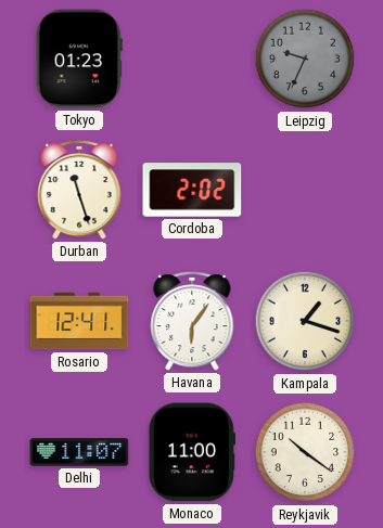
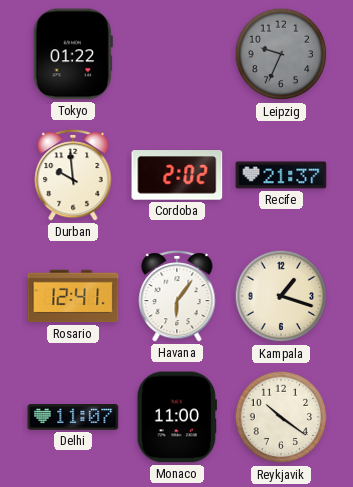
Tokyo: 01:23 -> 01:22
Durban: 11:27 -> 9:59
Recife: none -> 21:37
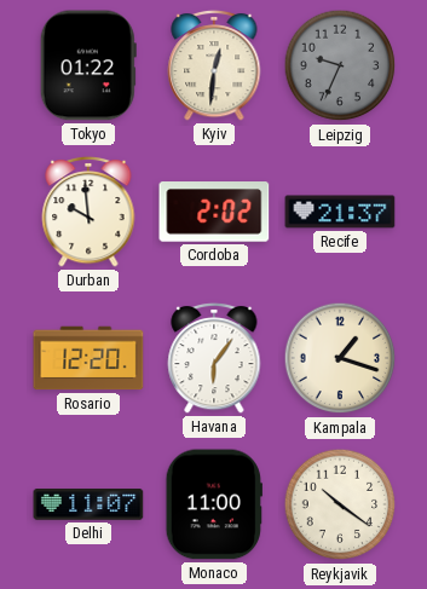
Kyiv: none -> 12:31
Rosario: 12:41 -> 12:20
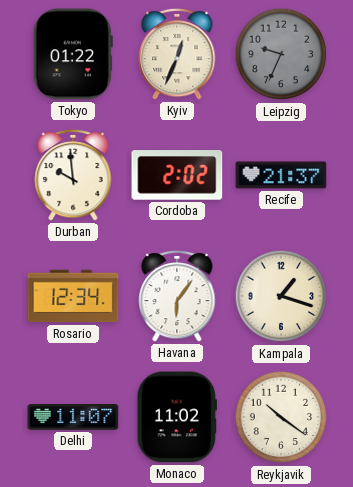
Kyiv: 12:31 -> 12:34
Rosario: 12:20 -> 12:34
Monaco: 11:00 -> 11:02
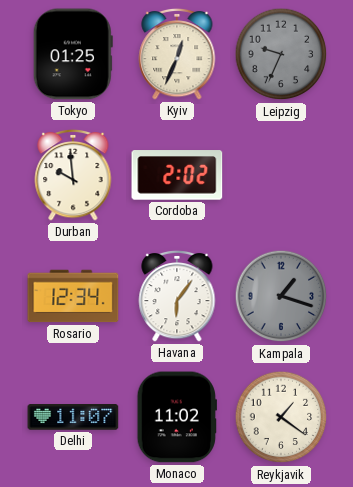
Tokyo: 01:22 -> 01:25
Recife: 21:37 -> none
Kampala dial: cream -> grey
Reykjavik: 10:21 -> 1:21
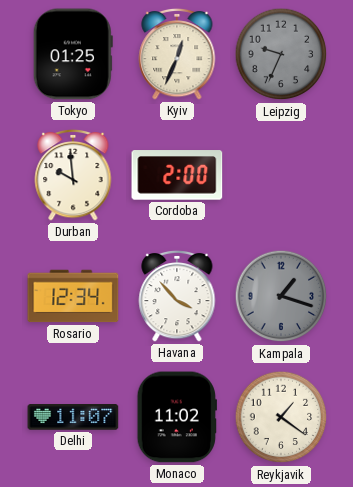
Cordoba: 2:02 -> 2:00
Havana: 6:06 -> 3:53
